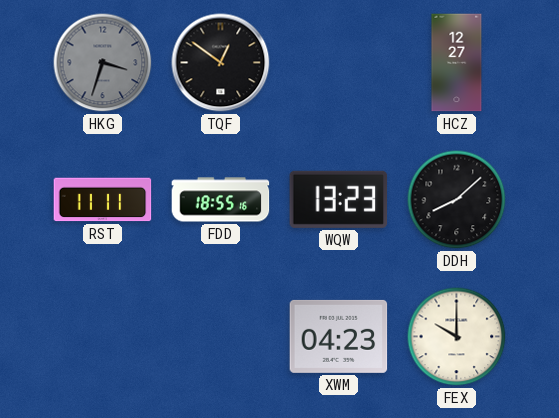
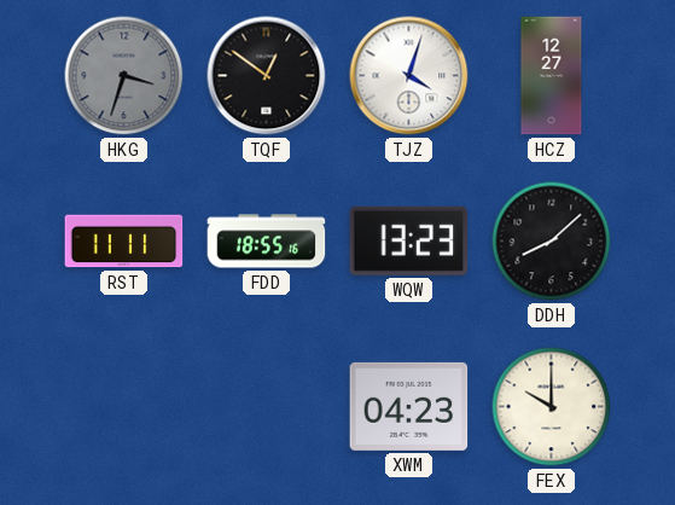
TJZ: none -> 4:03
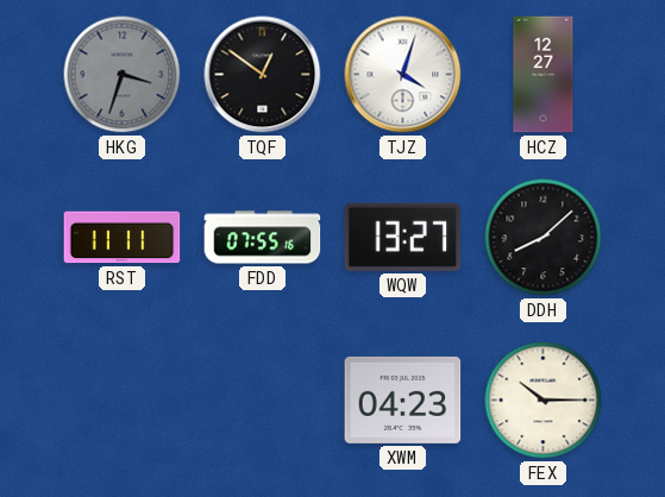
FDD: 18:55 -> 07:55
WQW: 13:23 -> 13:27
FEX: 10:00 -> 10:15
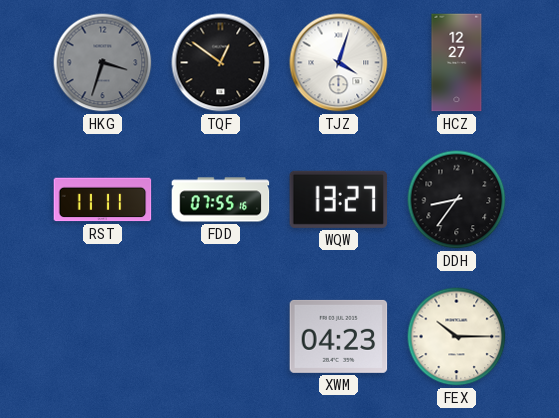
DDH: 8:08 -> 8:36
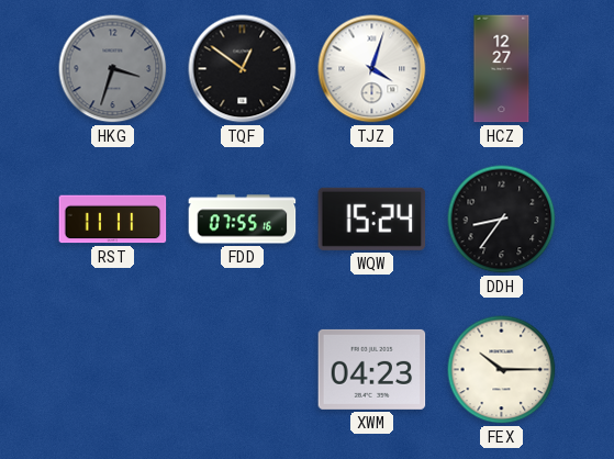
WQW: 13:27 -> 15:24
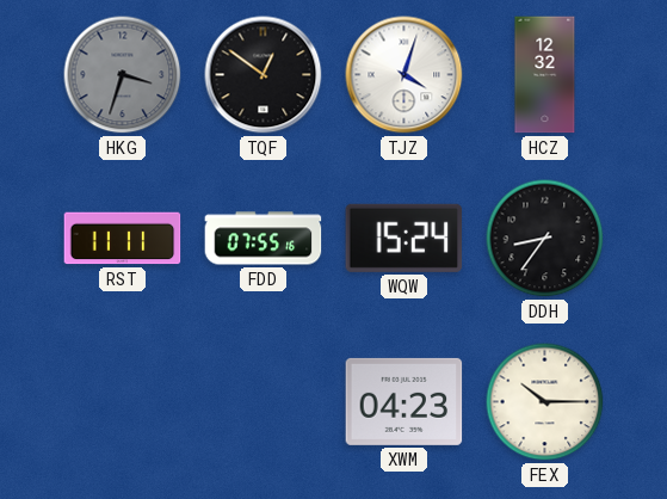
HCZ: 12:27 -> 12:32
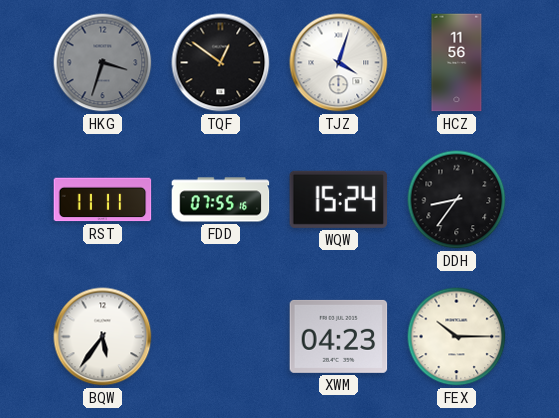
HCZ: 12:32 -> 11:56
BQW: none -> 5:36
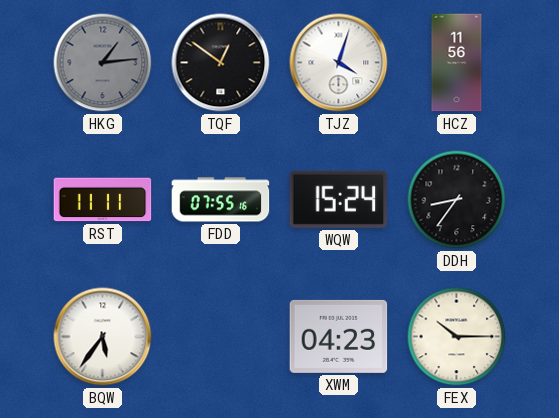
HKG: 3:33 -> 1:14
